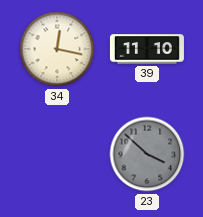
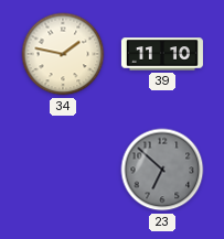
34: 12:17 -> 1:47
23: 3:52 -> 6:52
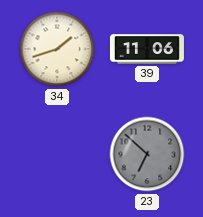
34: 1:47 -> 1:42
39: 11:10 -> 11:06
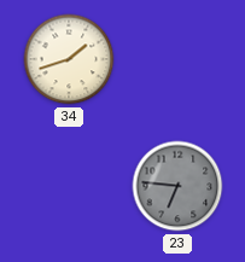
39: 11:06 -> none
23: 6:52 -> 6:46
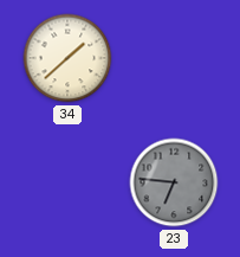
34: 1:42 -> 1:38
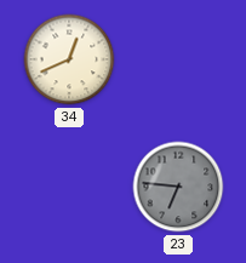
34: 1:38 -> 12:41
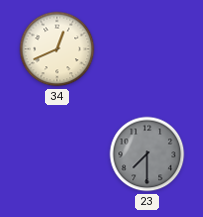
23: 6:46 -> 7:30
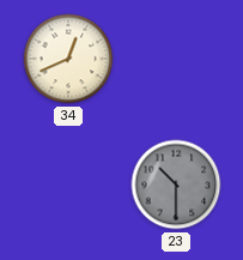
23: 7:30 -> 10:30
